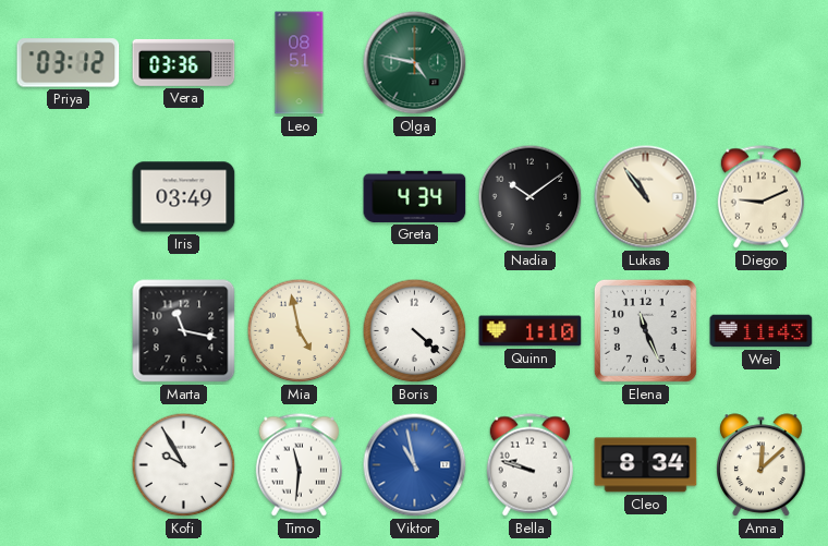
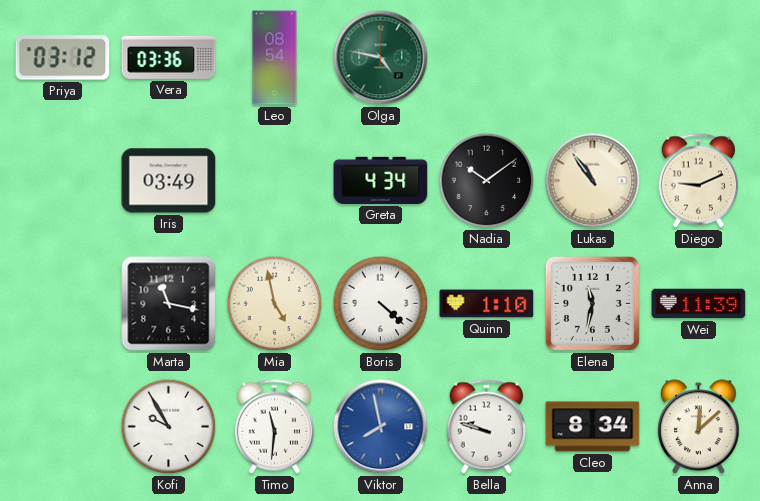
Leo: 08:51 -> 08:54
Elena: 11:26 -> 11:32
Wei: 11:43 -> 11:39
Viktor: 10:58 -> 7:58
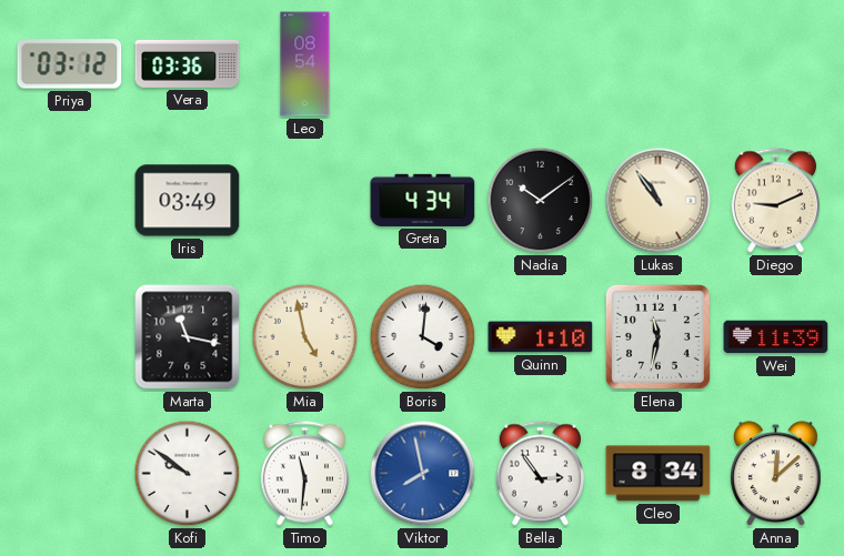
Olga: 4:47 -> none
Boris: 4:22 -> 4:01
Kofi: 9:55 -> 9:51
Bella: 9:48 -> 2:54
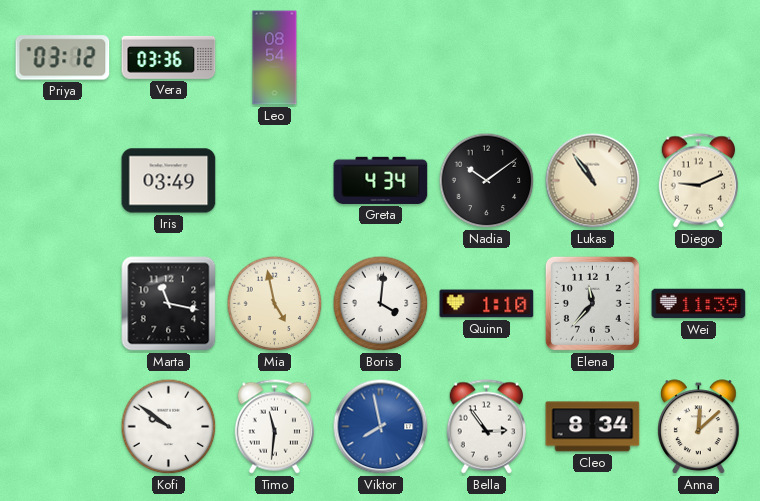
Elena: 11:32 -> 11:37
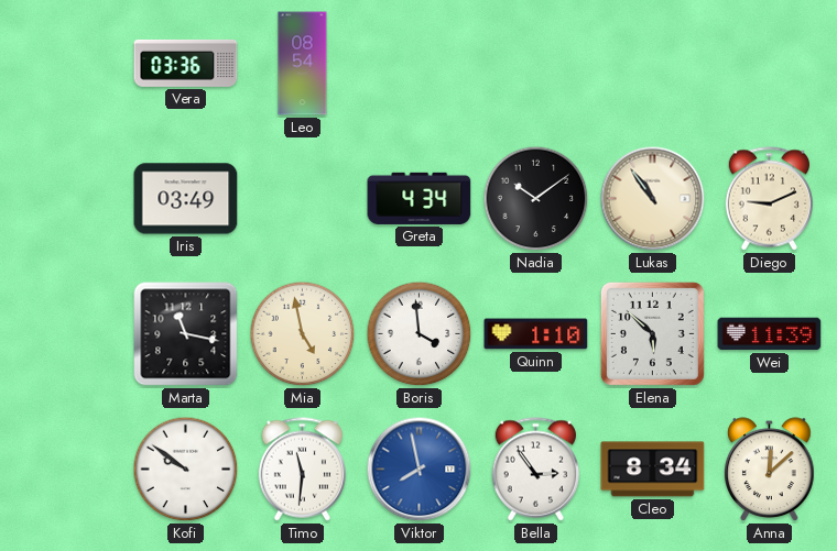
Priya: 03:12 -> none
Boris: 4:01 -> 3:59
Elena: 11:37 -> 5:52
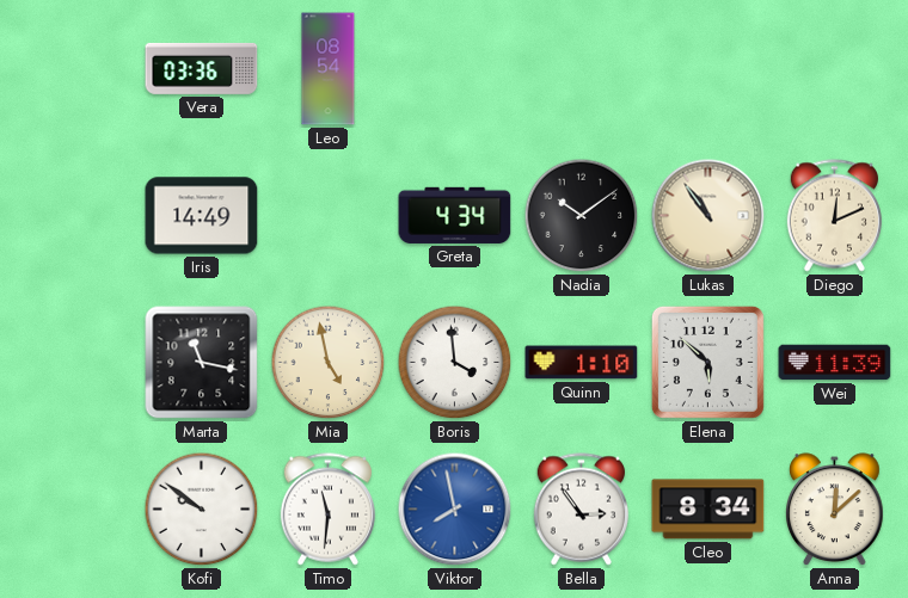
Iris: 03:49 -> 14:49
Diego: 9:11 -> 12:11
